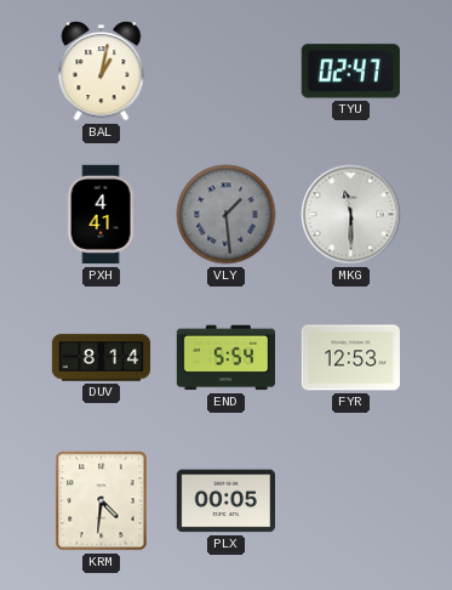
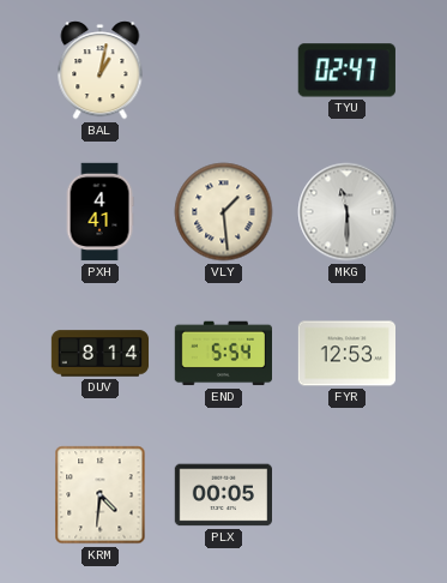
VLY dial: grey -> cream
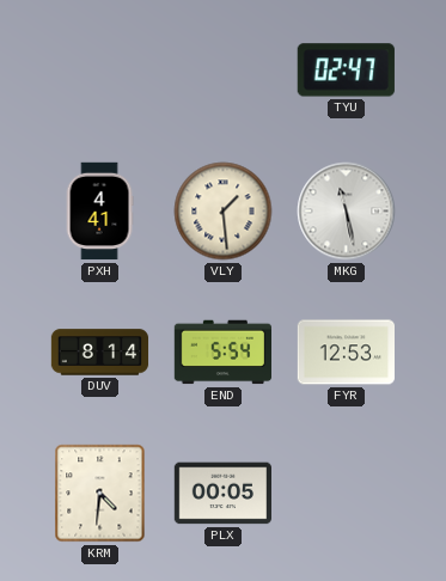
BAL: 1:02 -> none
MKG: 11:30 -> 11:28
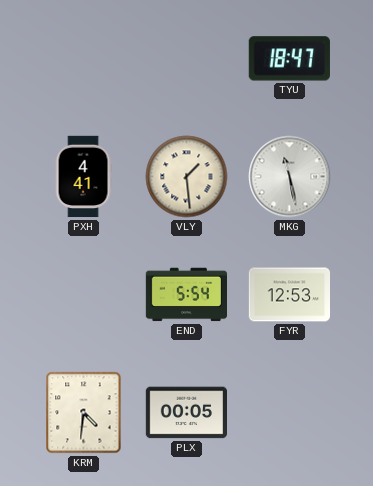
TYU: 02:47 -> 18:47
DUV: 8:14 -> none
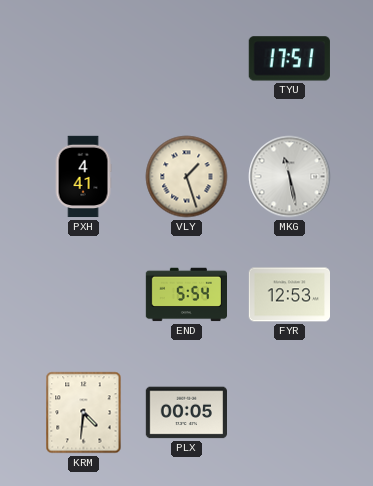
TYU: 18:47 -> 17:51
VLY: 1:29 -> 1:27
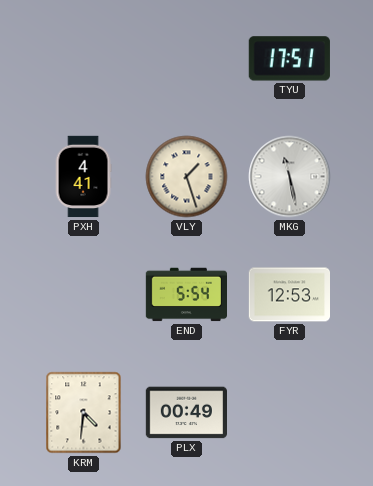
PLX: 00:05 -> 00:49
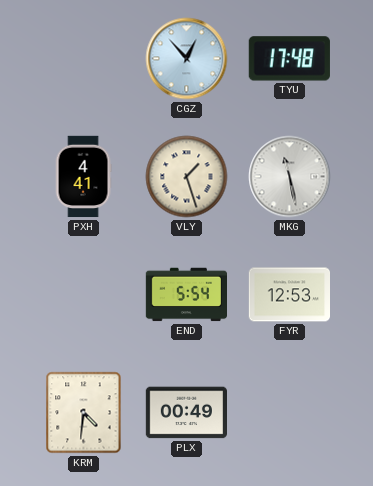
CGZ: none -> 12:53
TYU: 17:51 -> 17:48
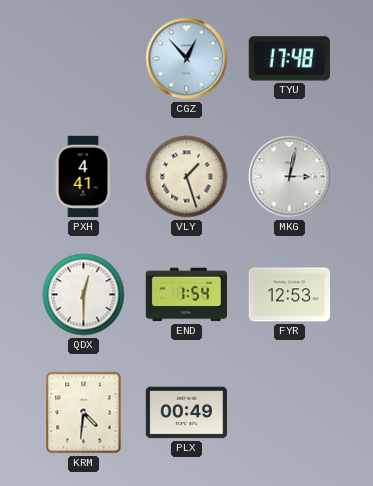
MKG: 11:28 -> 3:02
QDX: none -> 12:30
END: 5:54 -> 1:54
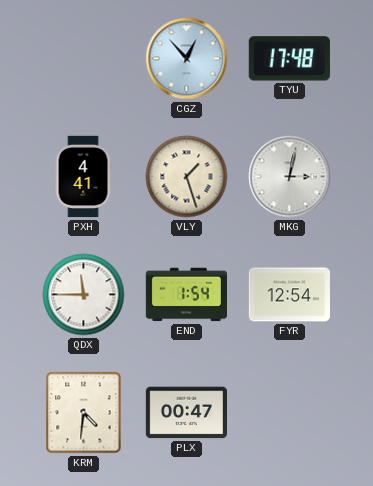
QDX: 12:30 -> 11:45
FYR: 12:53 -> 12:54
PLX: 00:49 -> 00:47
